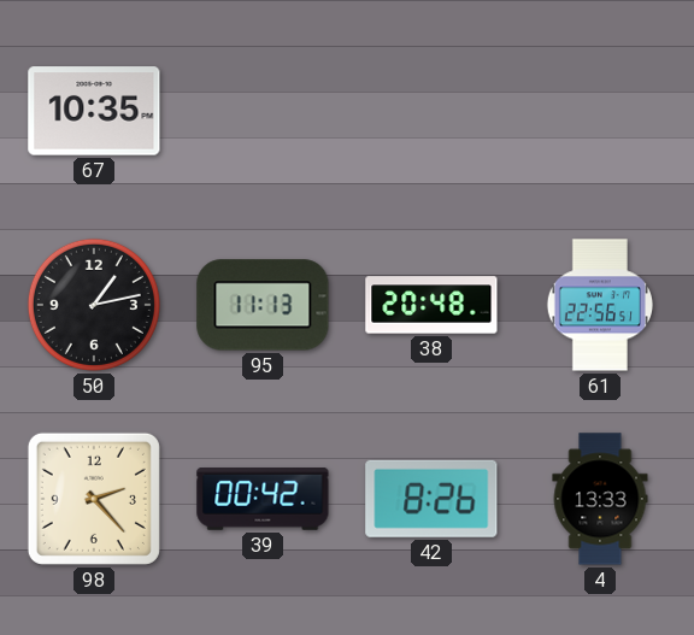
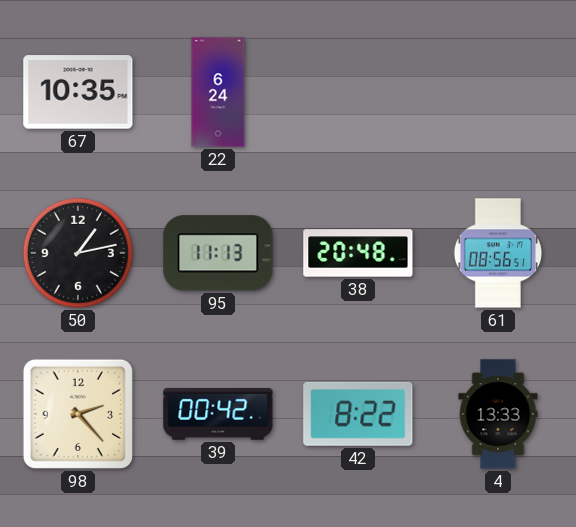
22: none -> 6:24
61: 22:56 -> 08:56
42: 8:26 -> 8:22
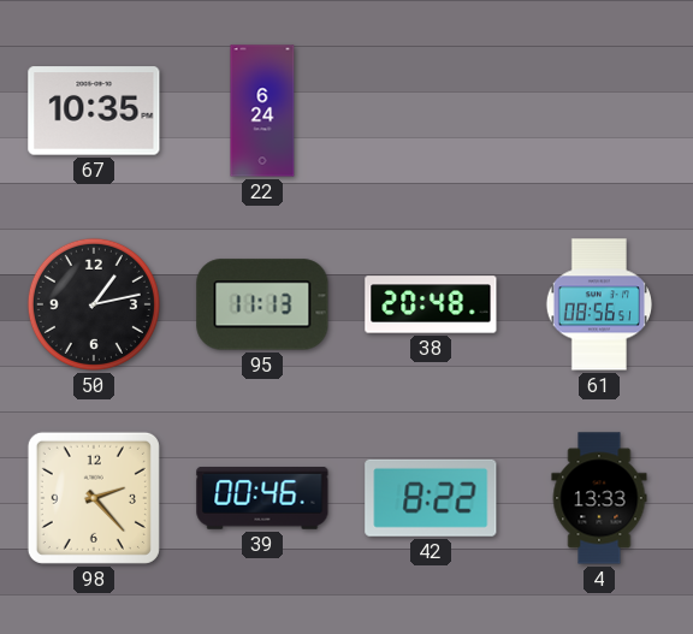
39: 00:42 -> 00:46
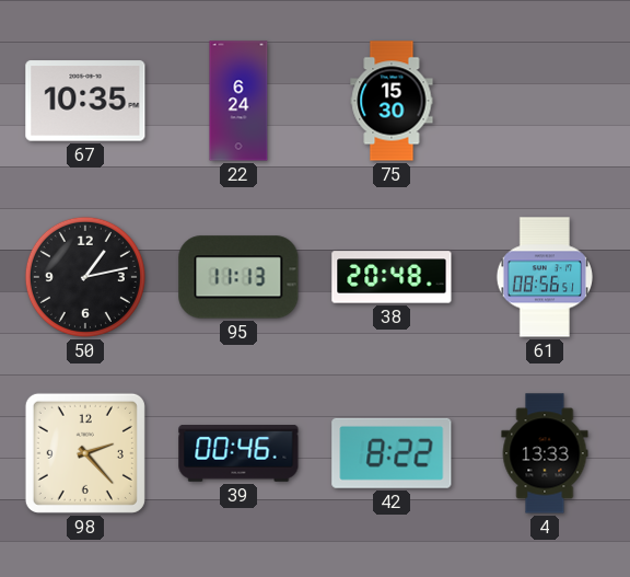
75: none -> 15:30
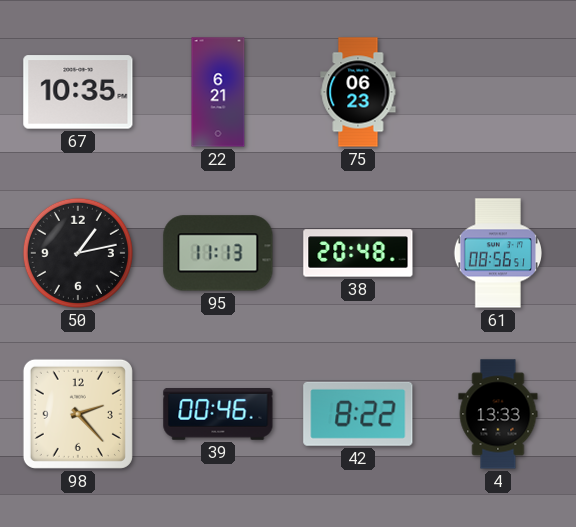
22: 6:24 -> 6:21
75: 15:30 -> 06:23
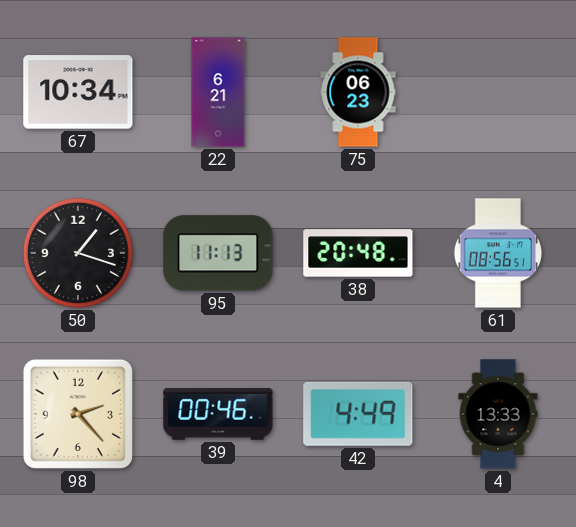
67: 10:35 -> 10:34
50: 1:13 -> 1:18
42: 8:22 -> 4:49
